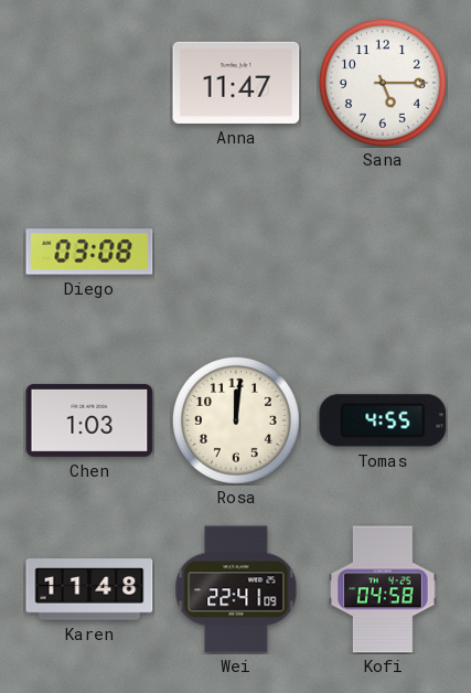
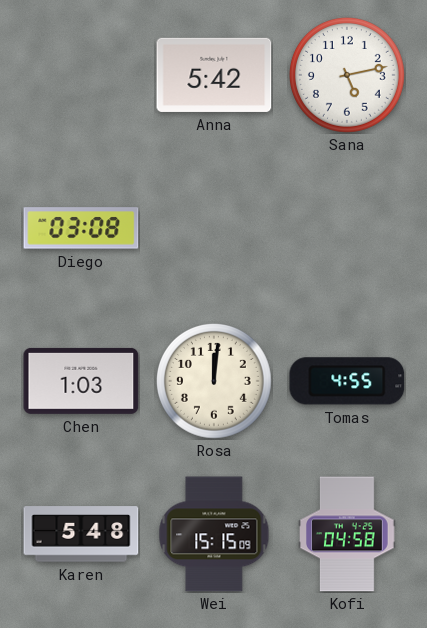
Anna: 11:47 -> 5:42
Sana: 5:15 -> 5:13
Karen: 11:48 -> 5:48
Wei: 22:41 -> 15:15
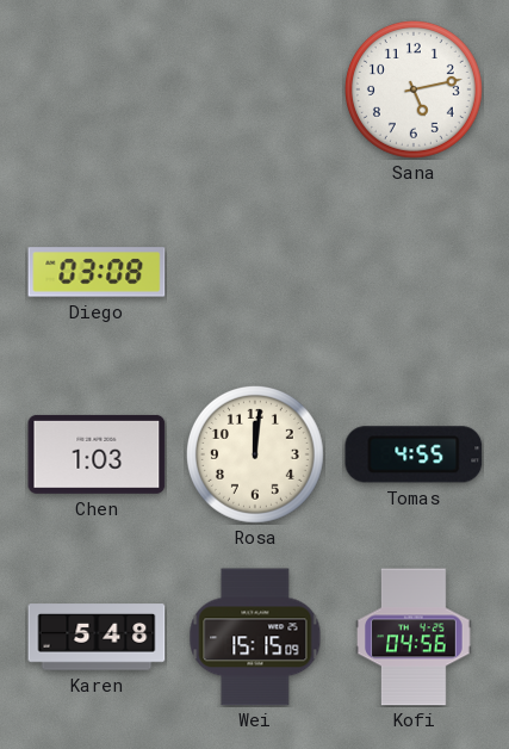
Anna: 5:42 -> none
Kofi: 04:58 -> 04:56
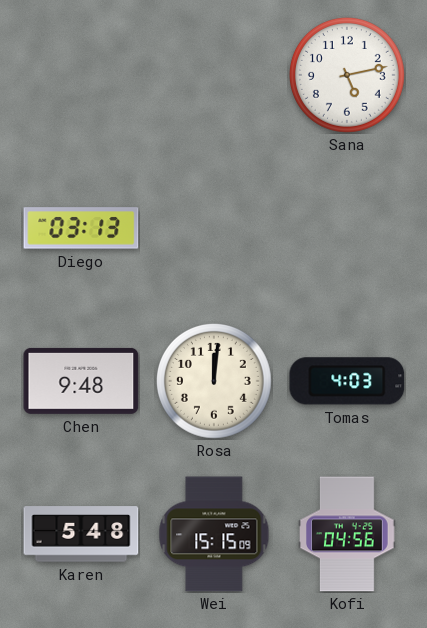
Diego: 03:08 -> 03:13
Chen: 1:03 -> 9:48
Tomas: 4:55 -> 4:03
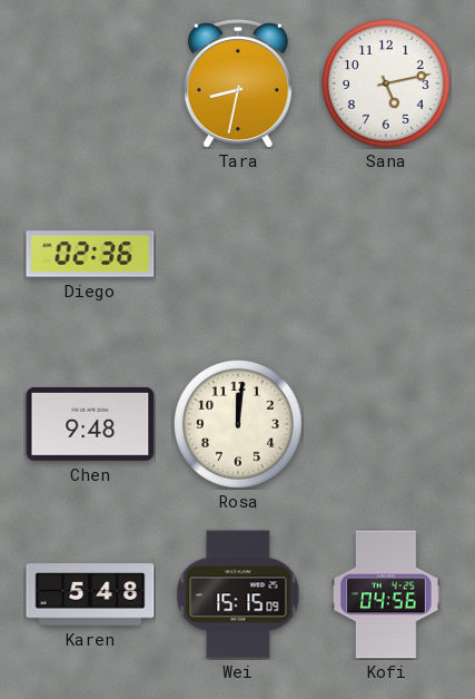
Tara: none -> 8:32
Diego: 03:13 -> 02:36
Tomas: 4:03 -> none
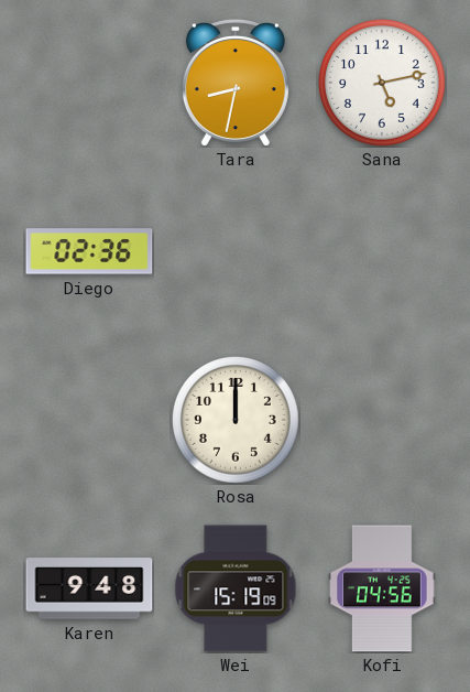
Chen: 9:48 -> none
Rosa: 12:01 -> 12:00
Karen: 5:48 -> 9:48
Wei: 15:15 -> 15:19
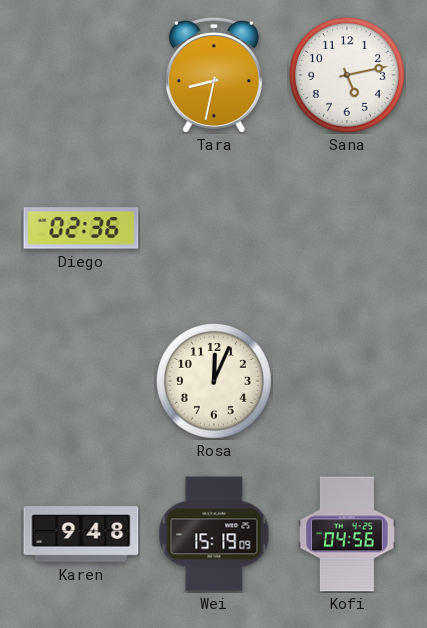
Rosa: 12:00 -> 12:04
